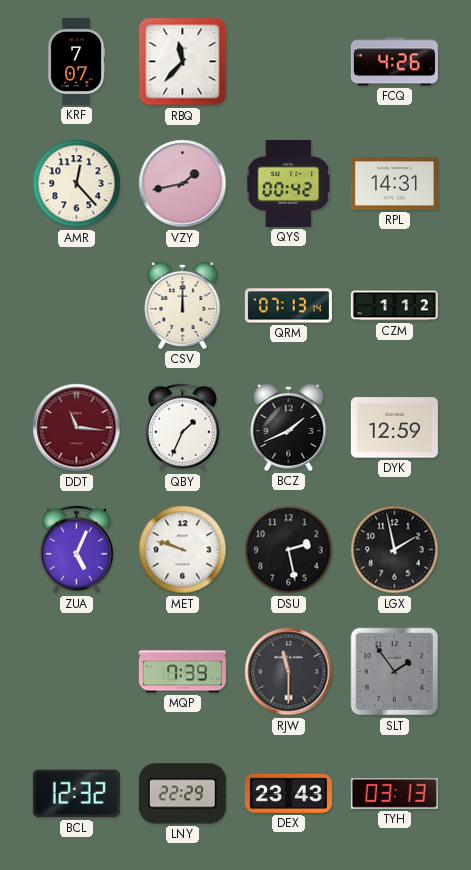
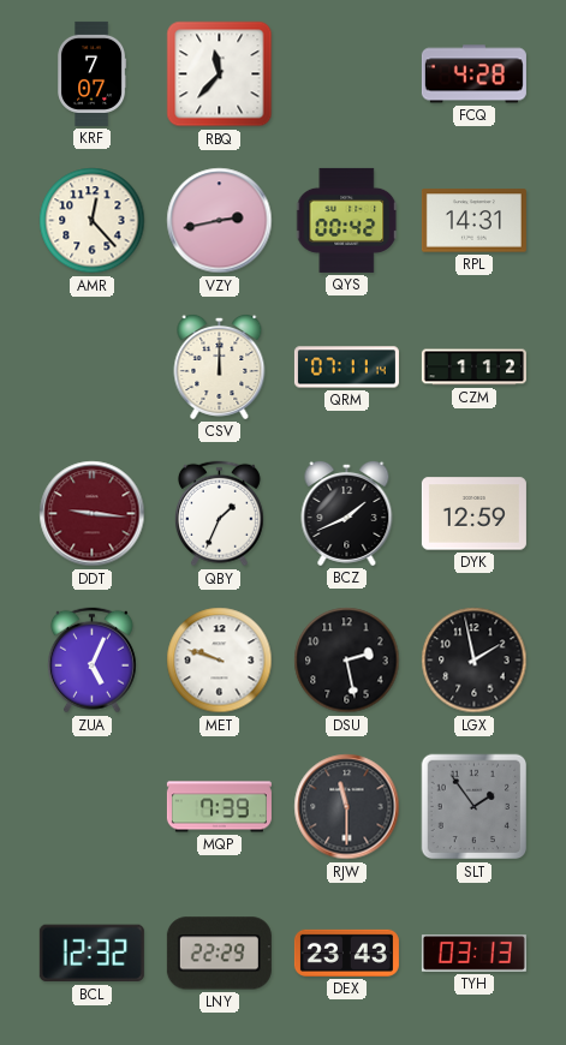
FCQ: 4:26 -> 4:28
VZY: 1:43 -> 2:43
QRM: 07:13 -> 07:11
DDT: 11:16 -> 9:16
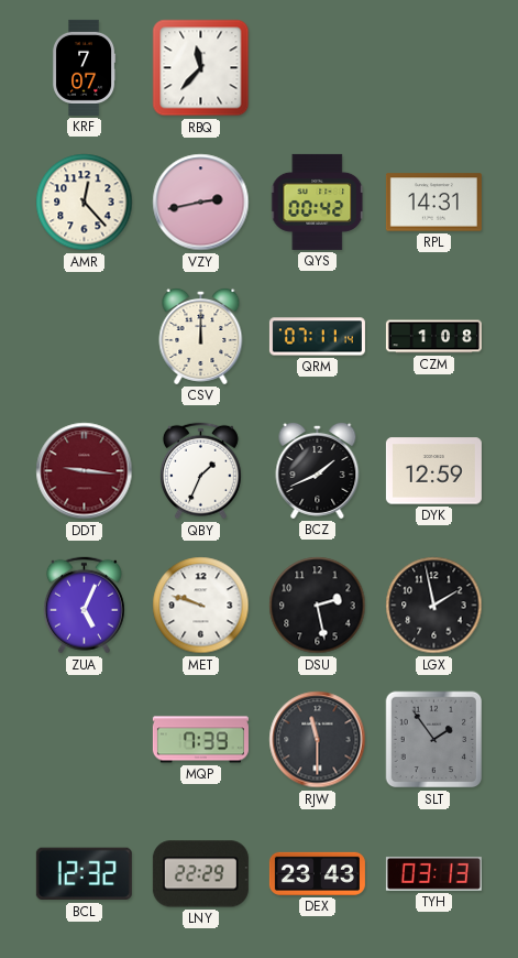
FCQ: 4:28 -> none
CZM: 1:12 -> 1:08
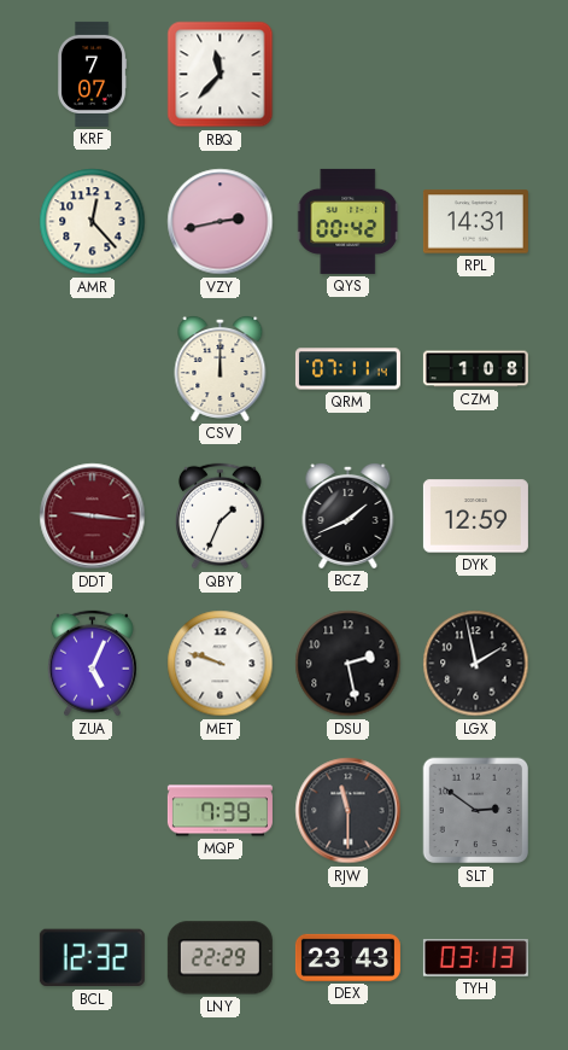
SLT: 1:54 -> 2:51
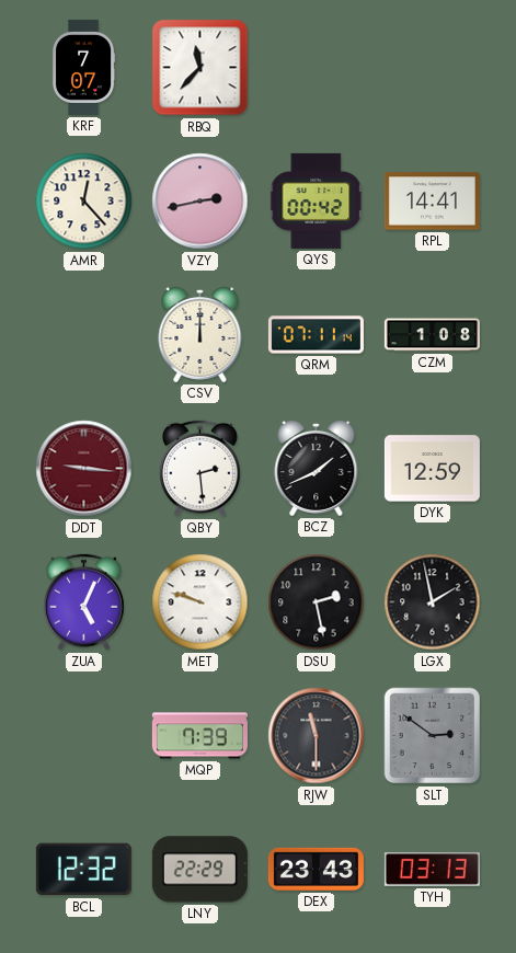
RPL: 14:31 -> 14:41
QBY: 1:34 -> 2:29
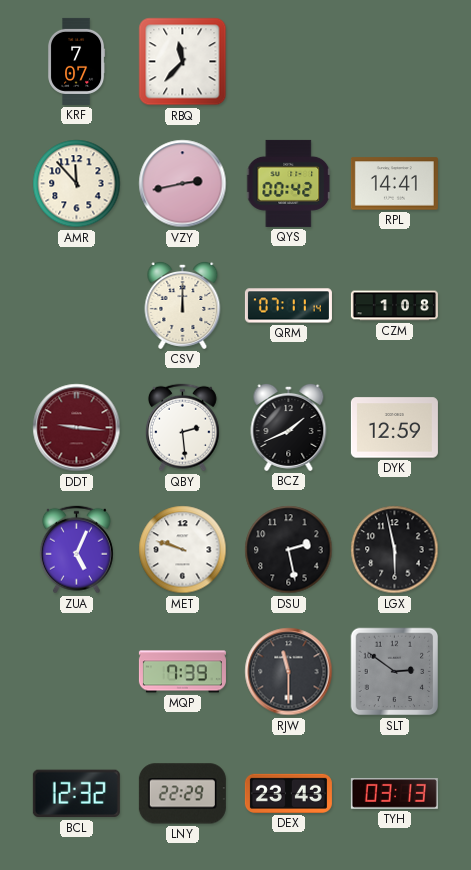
AMR: 12:23 -> 11:53
LGX: 1:58 -> 5:58
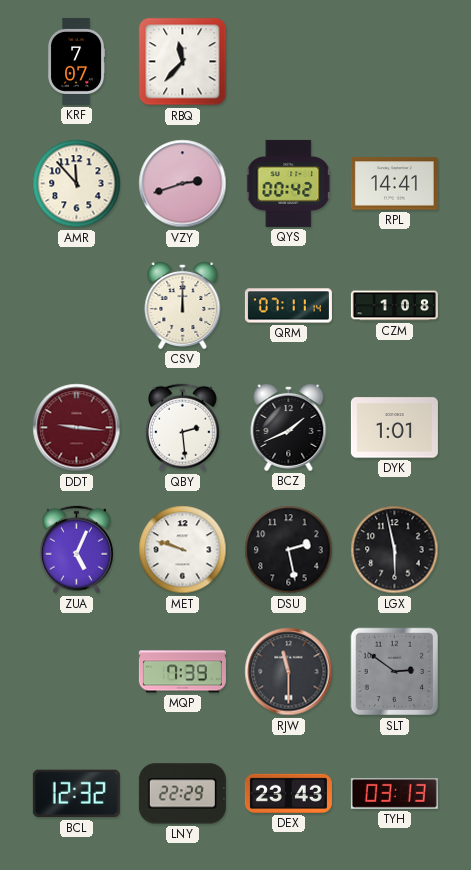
VZY: 2:43 -> 2:42
DYK: 12:59 -> 1:01
